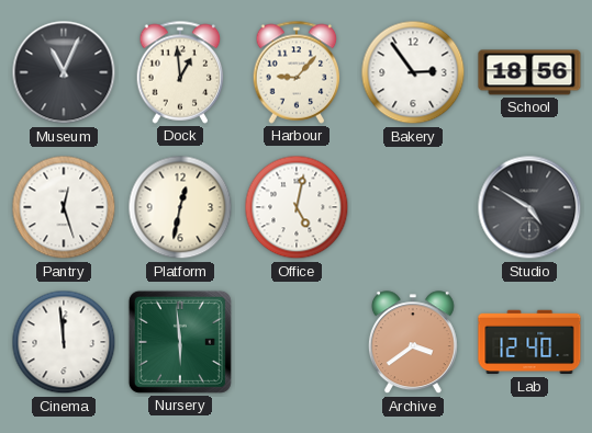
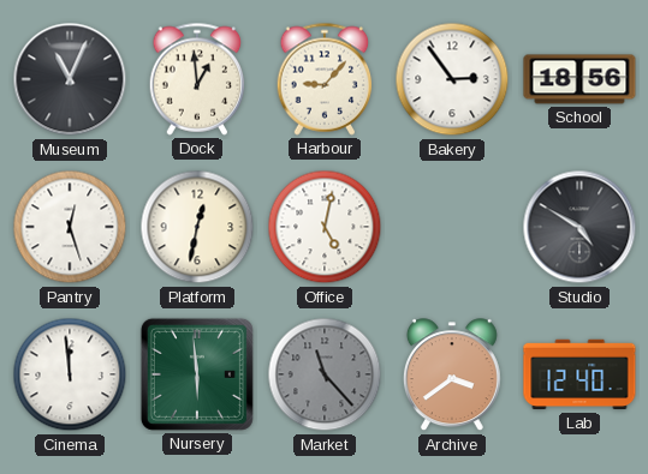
Market: none -> 11:23
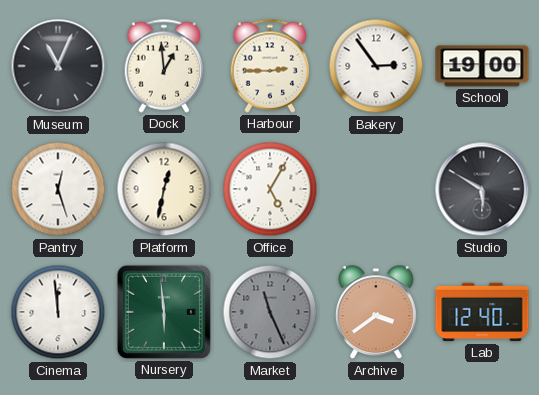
Harbour: 9:07 -> 2:45
School: 18:56 -> 19:00
Office: 5:02 -> 5:05
Studio: 4:50 -> 5:50
Market: 11:23 -> 11:26
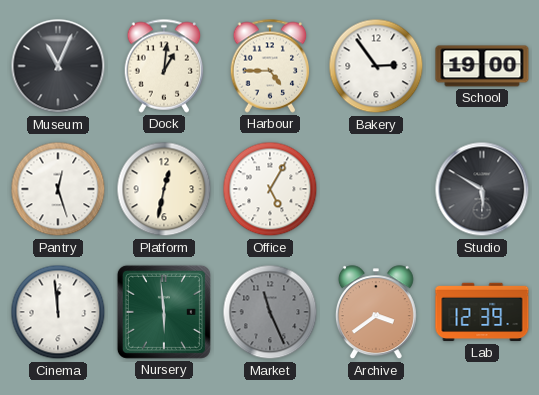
Dock: 12:59 -> 1:01
Harbour: 2:45 -> 4:45
Lab: 12:40 -> 12:39
